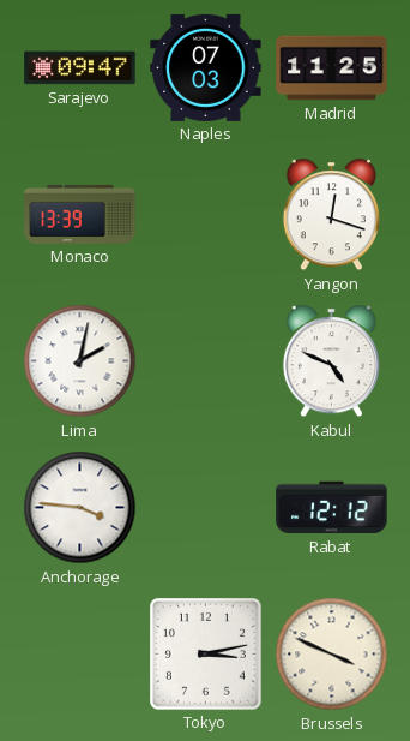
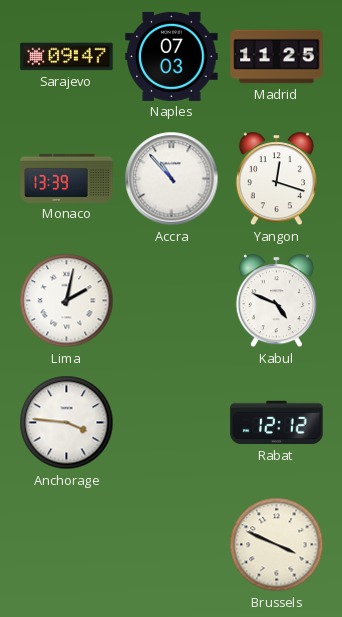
Accra: none -> 10:53
Tokyo: 3:13 -> none
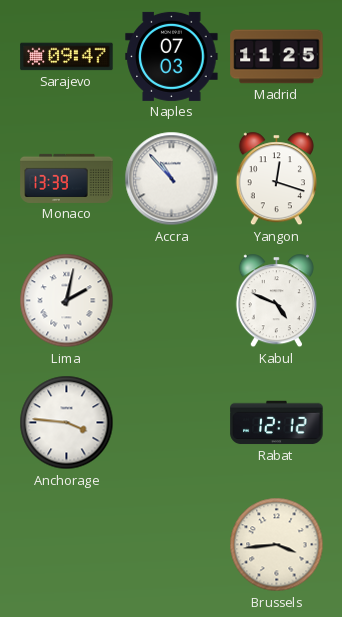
Brussels: 3:49 -> 3:44
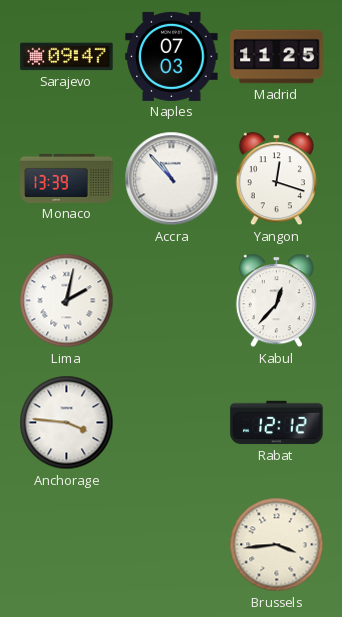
Kabul: 4:49 -> 12:37
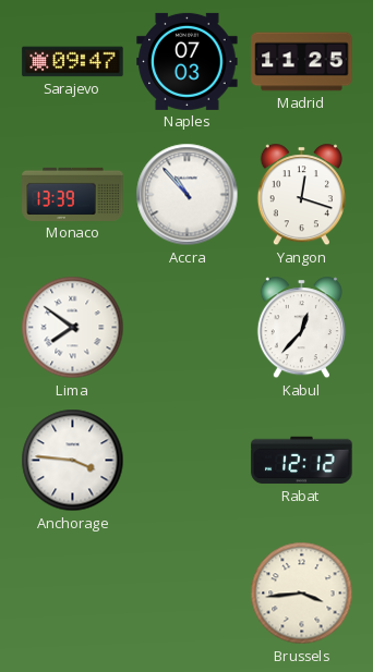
Lima: 2:02 -> 7:51
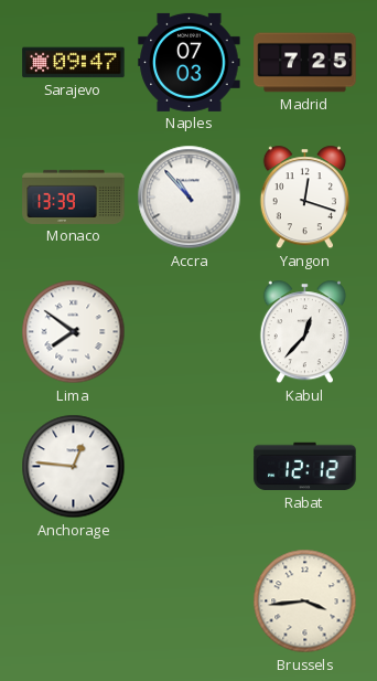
Madrid: 11:25 -> 7:25
Anchorage: 3:46 -> 12:46
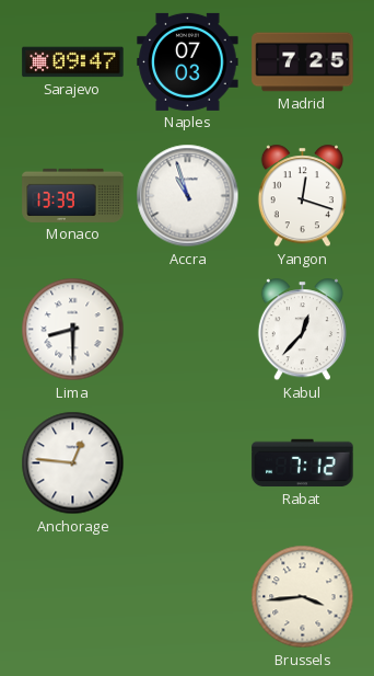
Accra: 10:53 -> 10:57
Lima: 7:51 -> 8:30
Rabat: 12:12 -> 7:12
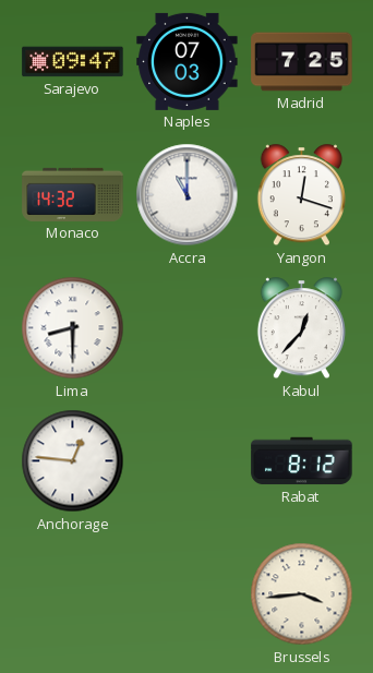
Monaco: 13:39 -> 14:32
Accra: 10:57 -> 11:00
Rabat: 7:12 -> 8:12
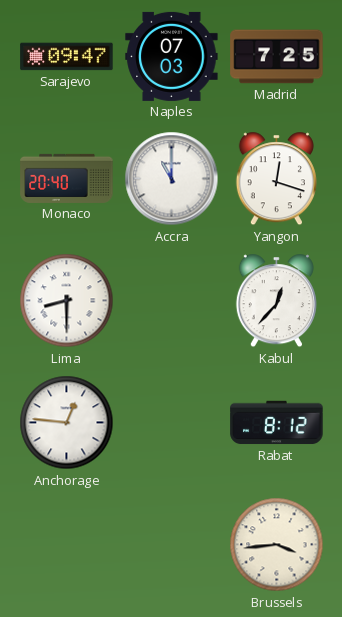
Monaco: 14:32 -> 20:40
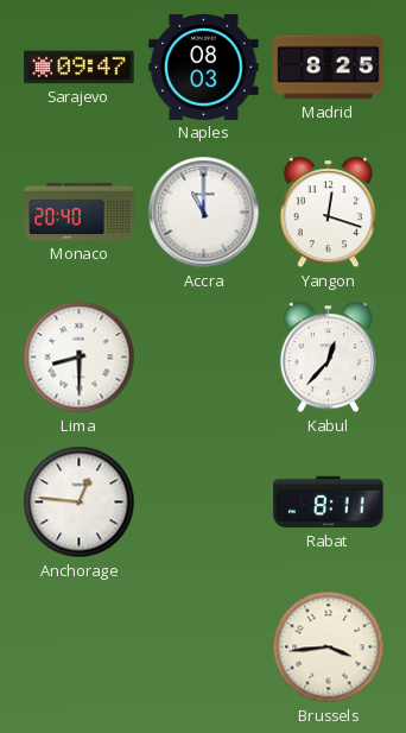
Naples: 07:03 -> 08:03
Madrid: 7:25 -> 8:25
Rabat: 8:12 -> 8:11
